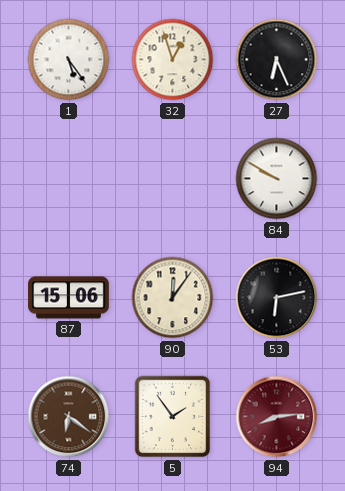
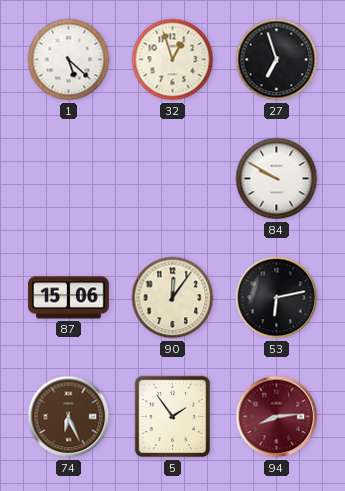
1: 5:24 -> 5:22
27: 6:26 -> 6:57
74: 6:21 -> 6:26
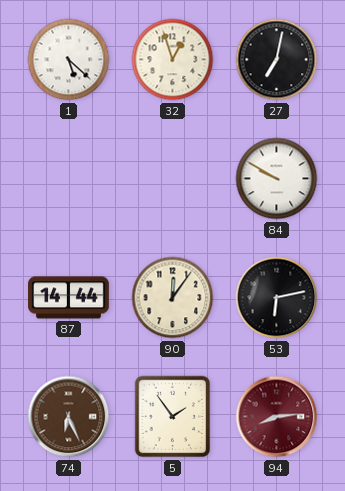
27: 6:57 -> 7:02
87: 15:06 -> 14:44
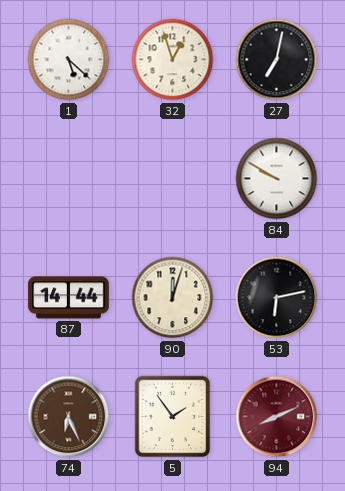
90: 12:06 -> 12:03
94: 8:14 -> 8:11
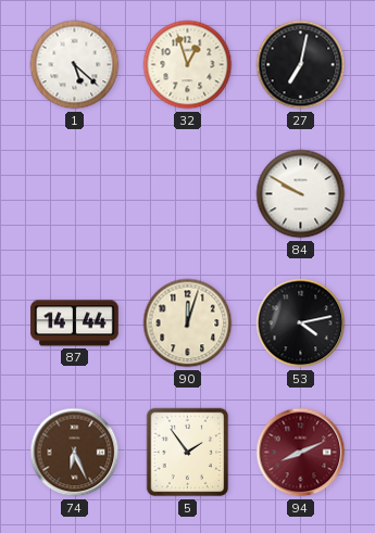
53: 6:13 -> 4:13
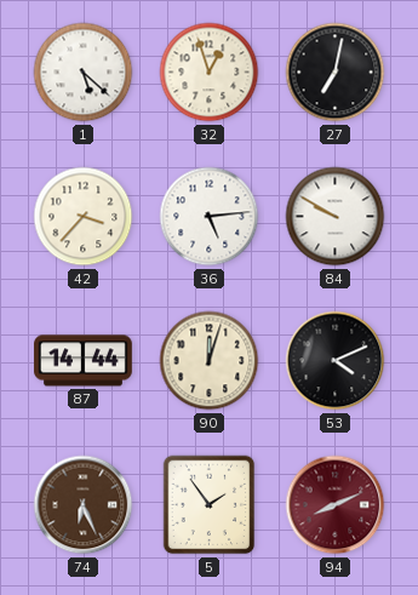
42: none -> 3:37
36: none -> 5:14
53: 4:13 -> 4:11
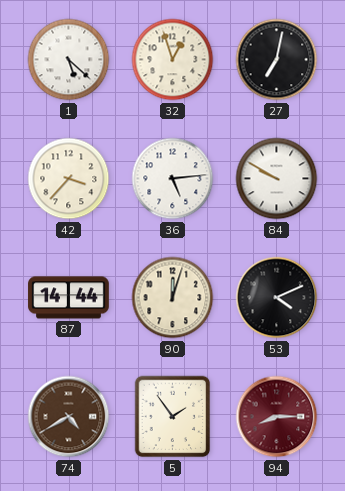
74: 6:26 -> 4:40
94: 8:11 -> 8:15
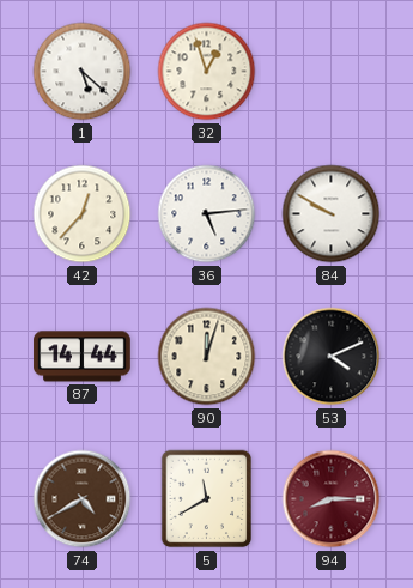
27: 7:02 -> none
42: 3:37 -> 12:37
5: 1:54 -> 11:40
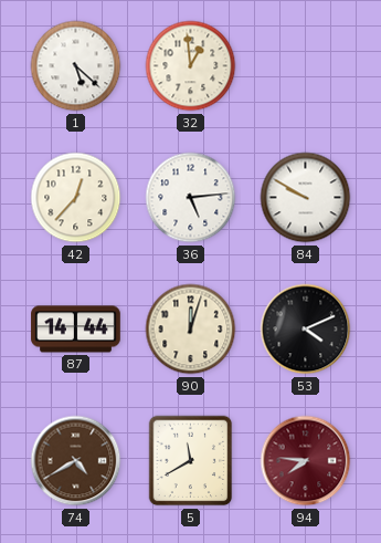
32: 12:57 -> 12:59
94: 8:15 -> 7:46
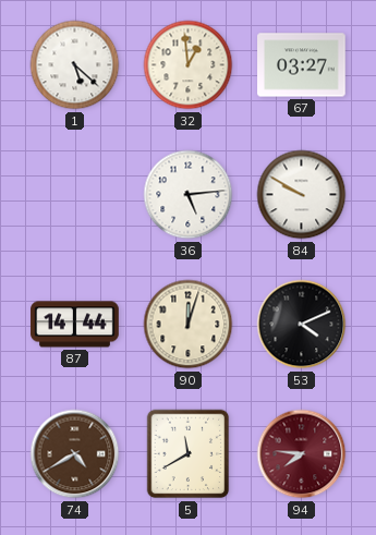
67: none -> 03:27
42: 12:37 -> none
